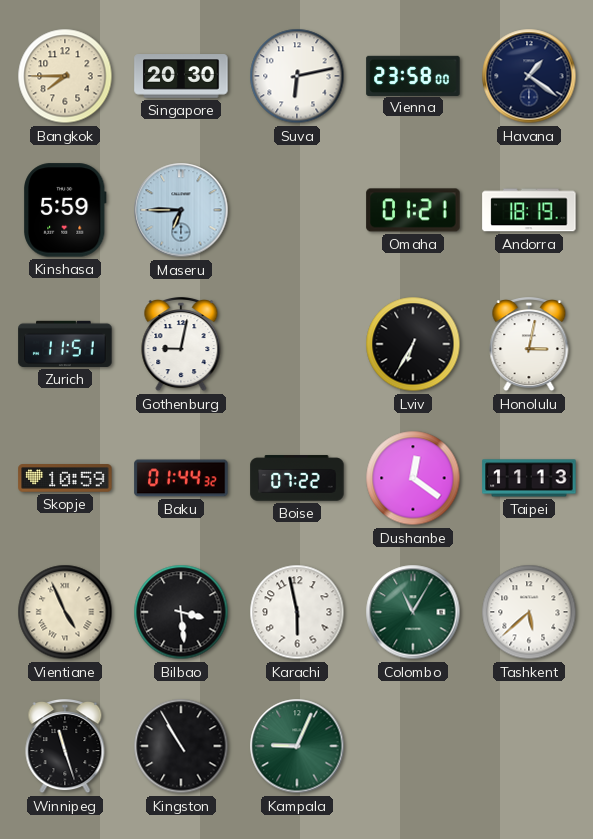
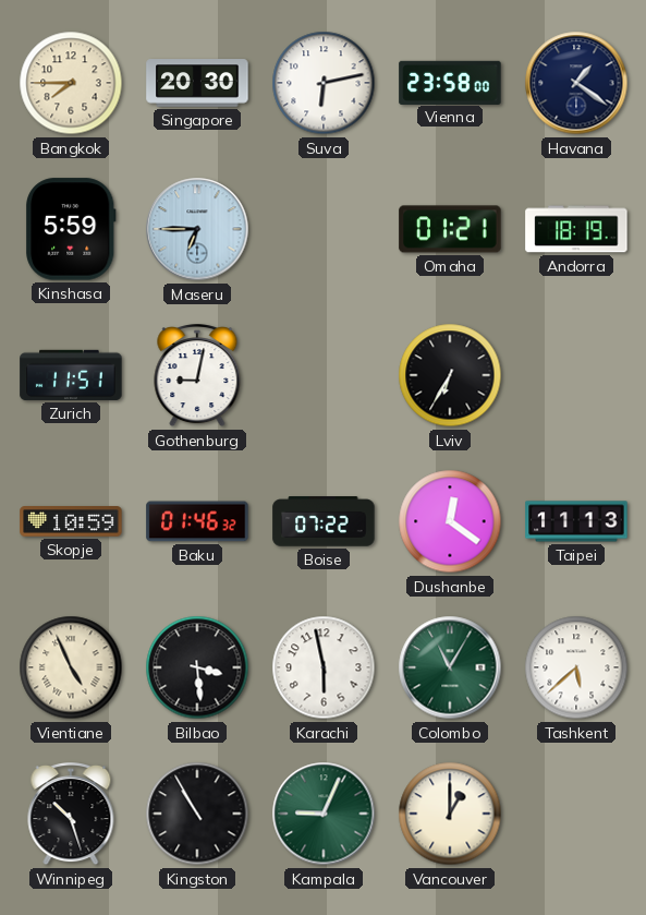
Honolulu: 3:02 -> none
Baku: 01:44 -> 01:46
Winnipeg: 11:27 -> 10:27
Vancouver: none -> 1:00
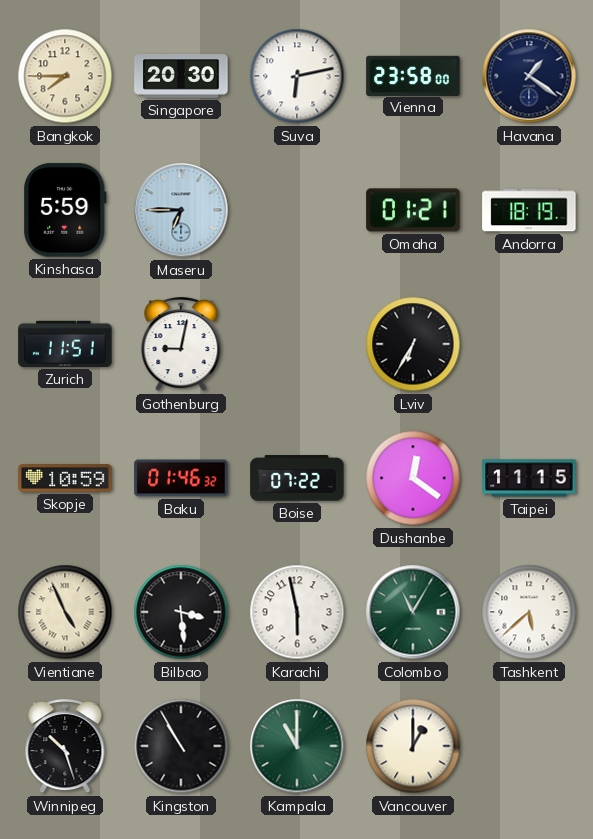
Taipei: 11:13 -> 11:15
Kampala: 9:04 -> 11:00
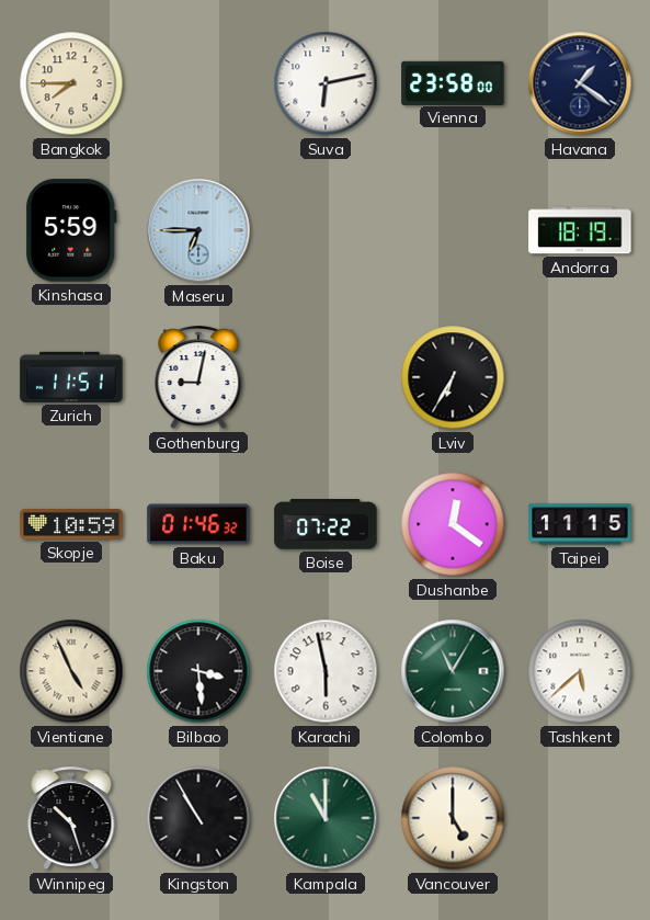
Singapore: 20:30 -> none
Omaha: 01:21 -> none
Vancouver: 1:00 -> 5:00
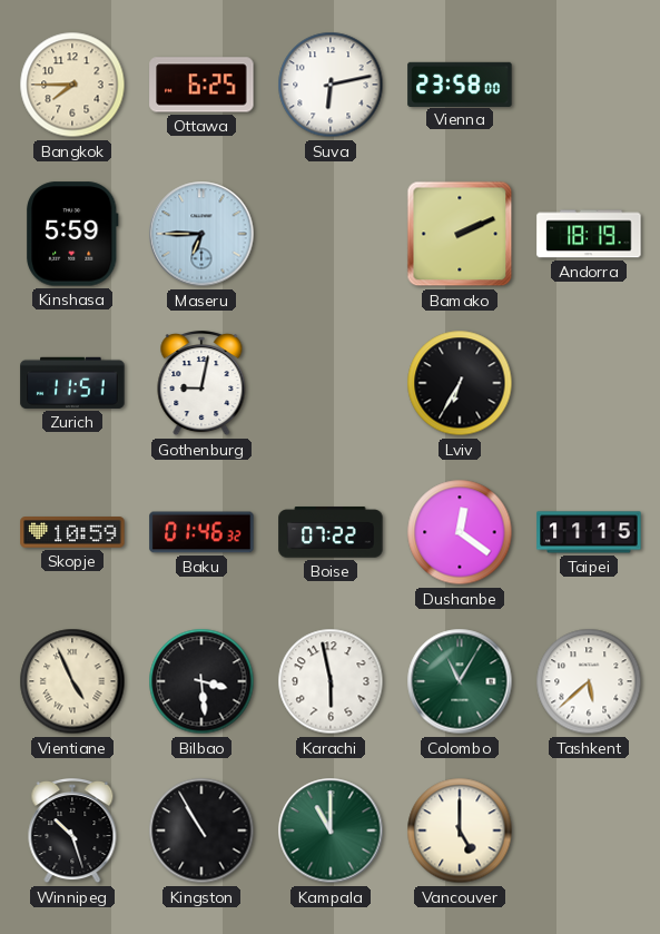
Ottawa: none -> 6:25
Havana: 1:21 -> none
Bamako: none -> 2:11
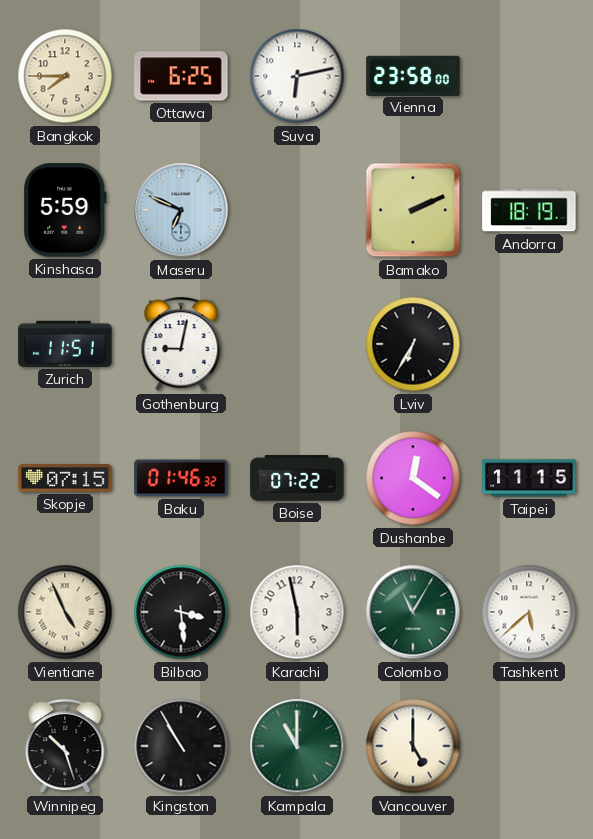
Maseru: 6:45 -> 6:49
Skopje: 10:59 -> 07:15
